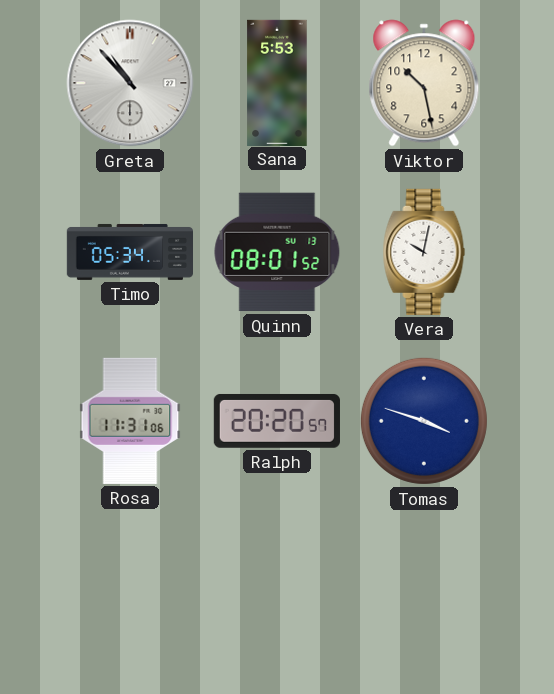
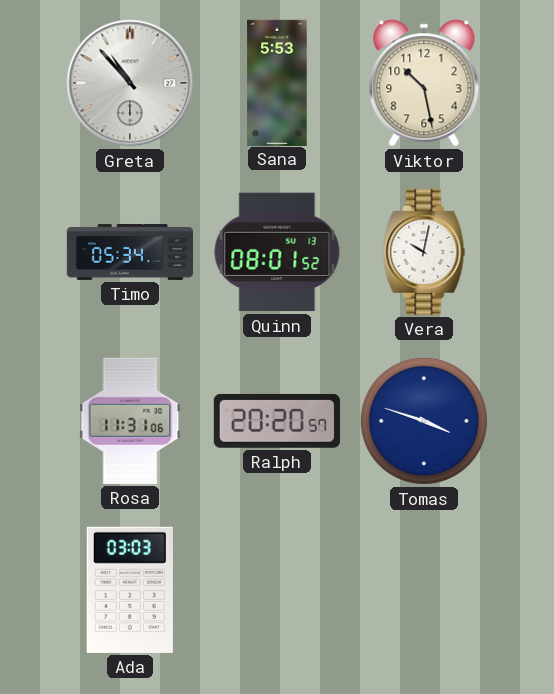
Ada: none -> 03:03
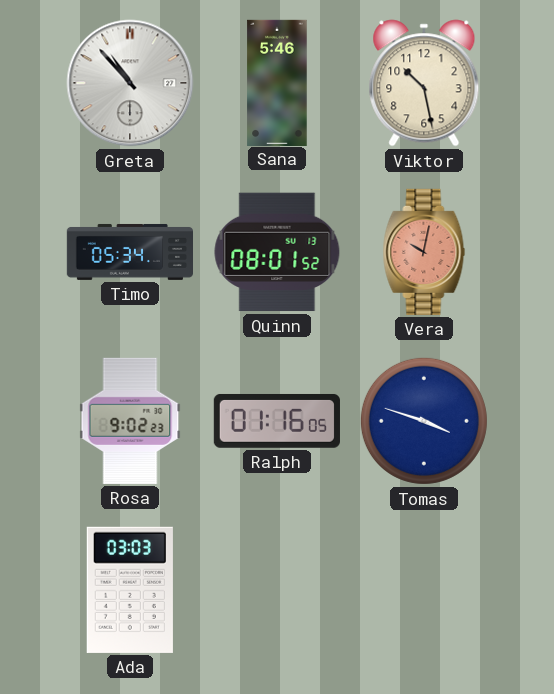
Sana: 5:53 -> 5:46
Vera dial: white -> salmon
Rosa: 11:31 -> 9:02
Ralph: 20:20 -> 01:16
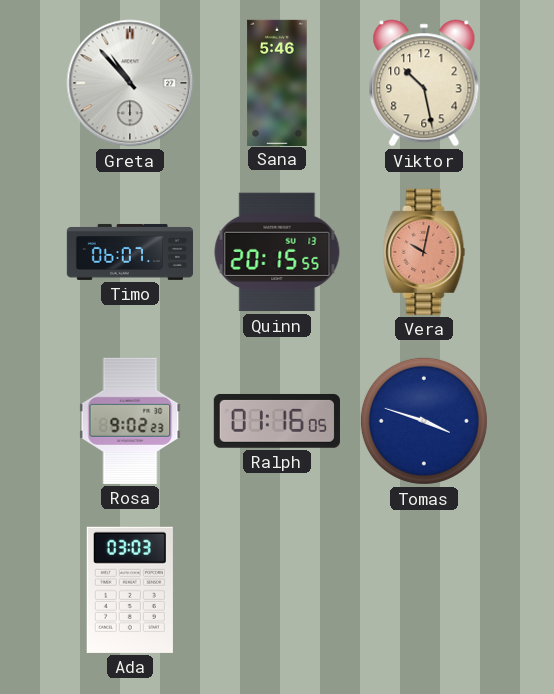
Timo: 05:34 -> 06:07
Quinn: 08:01 -> 20:15
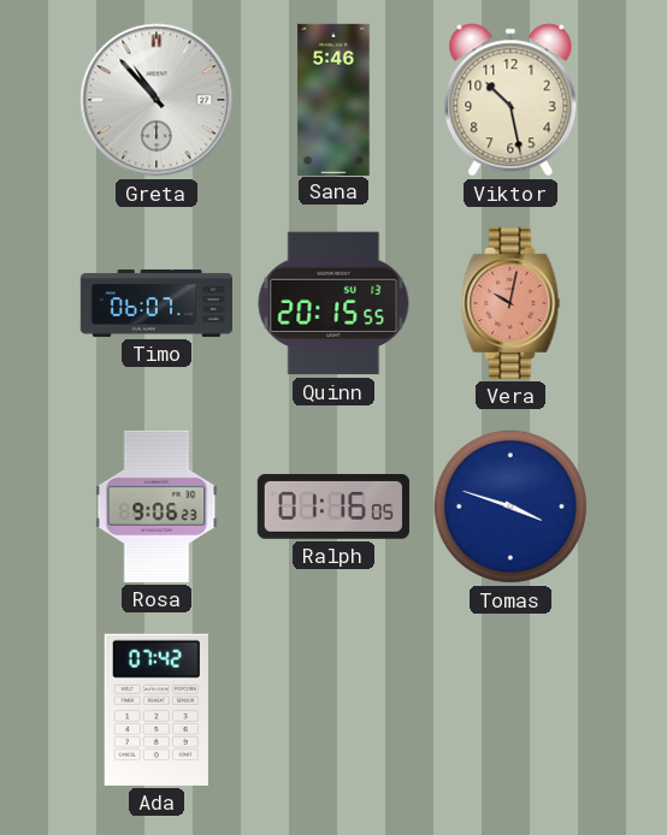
Rosa: 9:02 -> 9:06
Ada: 03:03 -> 07:42
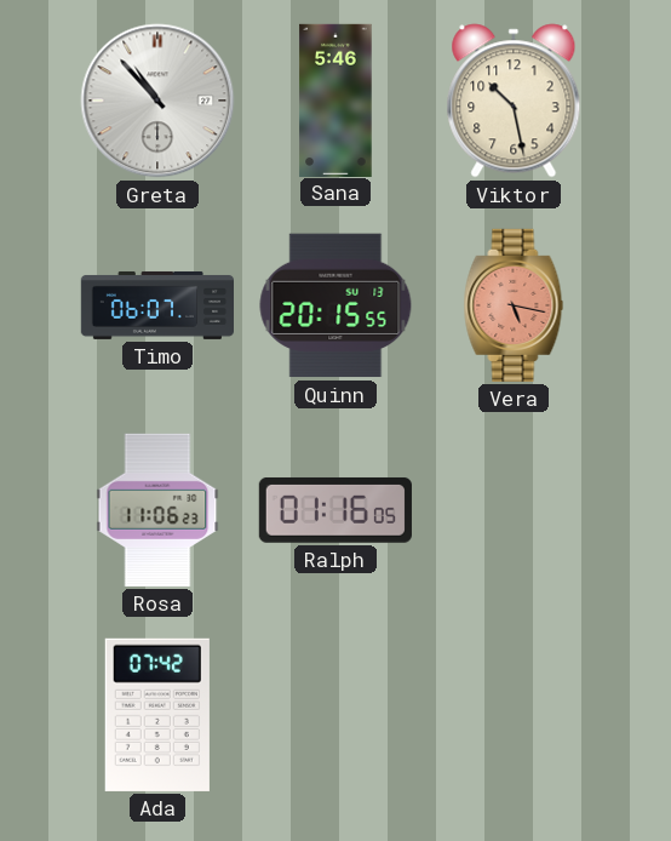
Vera: 10:02 -> 5:17
Rosa: 9:06 -> 11:06
Tomas: 3:48 -> none
